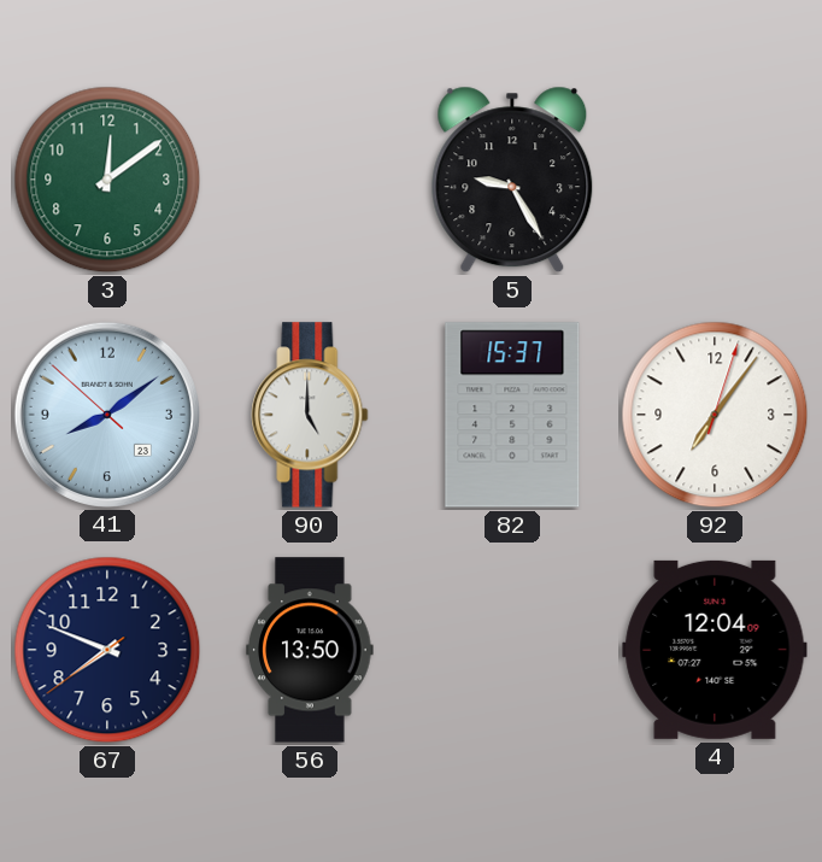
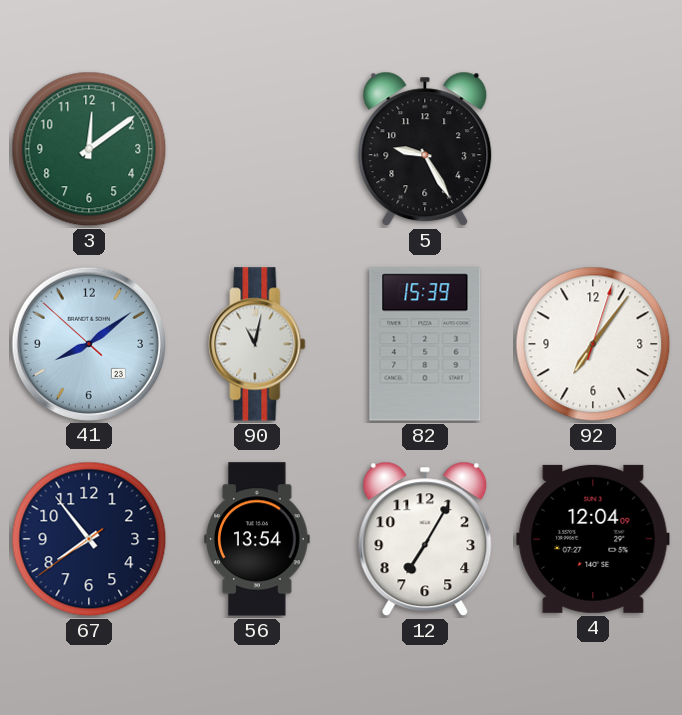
90: 5:00 -> 11:02
82: 15:37 -> 15:39
67: 7:48 -> 7:53
56: 13:50 -> 13:54
12: none -> 7:05
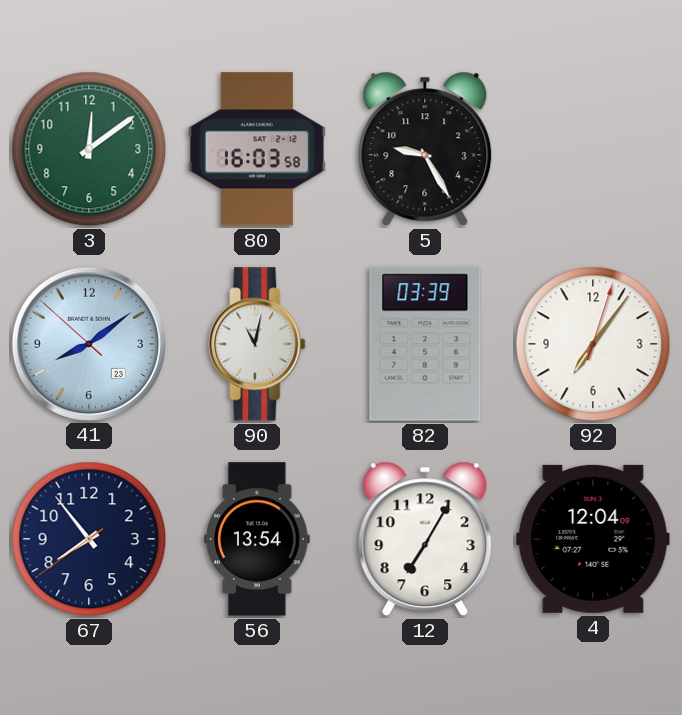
80: none -> 16:03
82: 15:39 -> 03:39
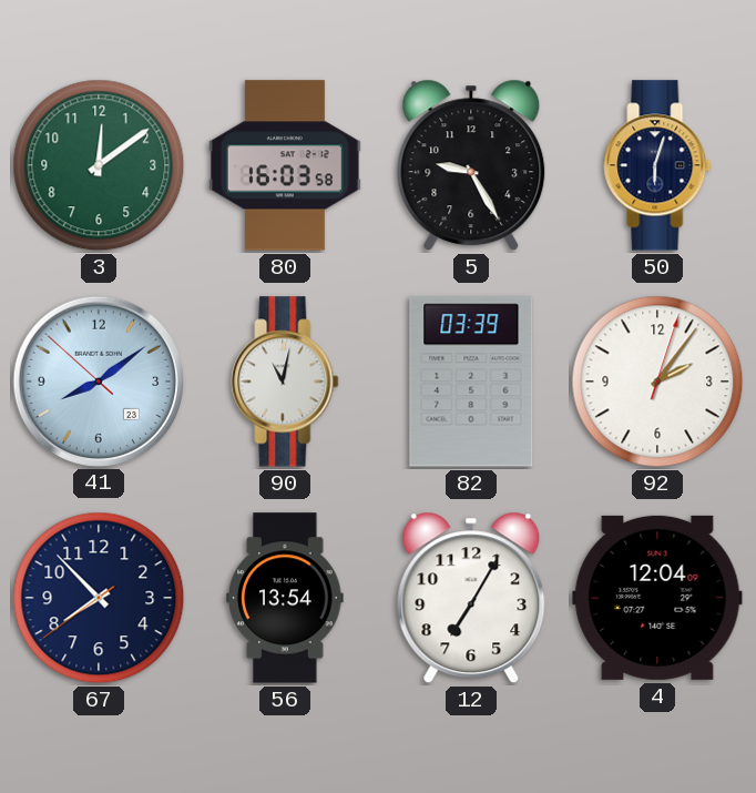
50: none -> 6:03
92: 7:06 -> 2:06
67: 7:53 -> 7:52
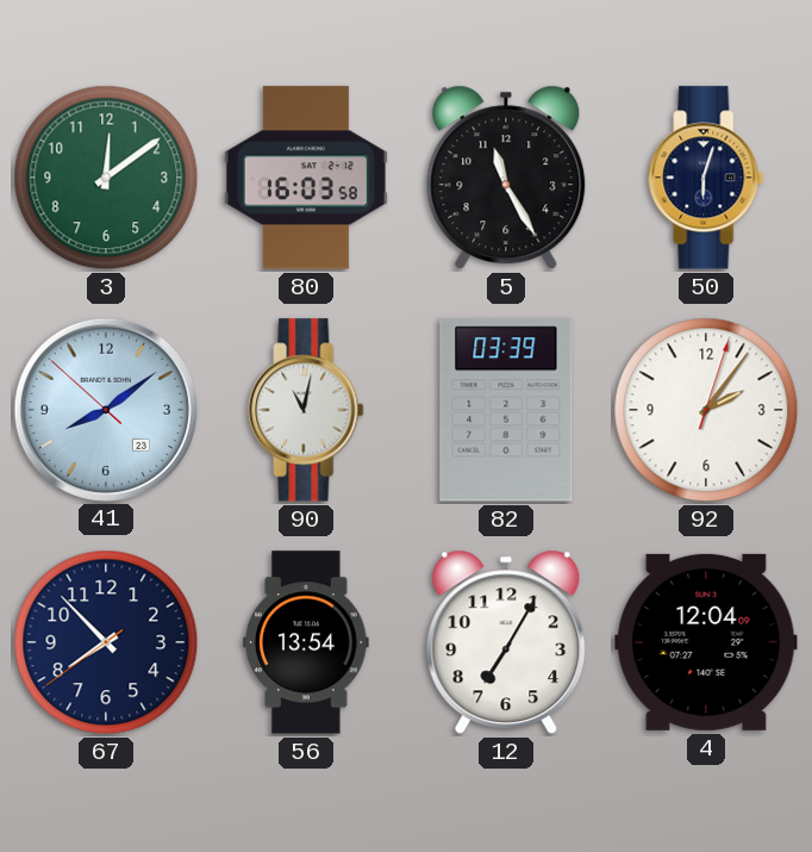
5: 9:25 -> 11:25
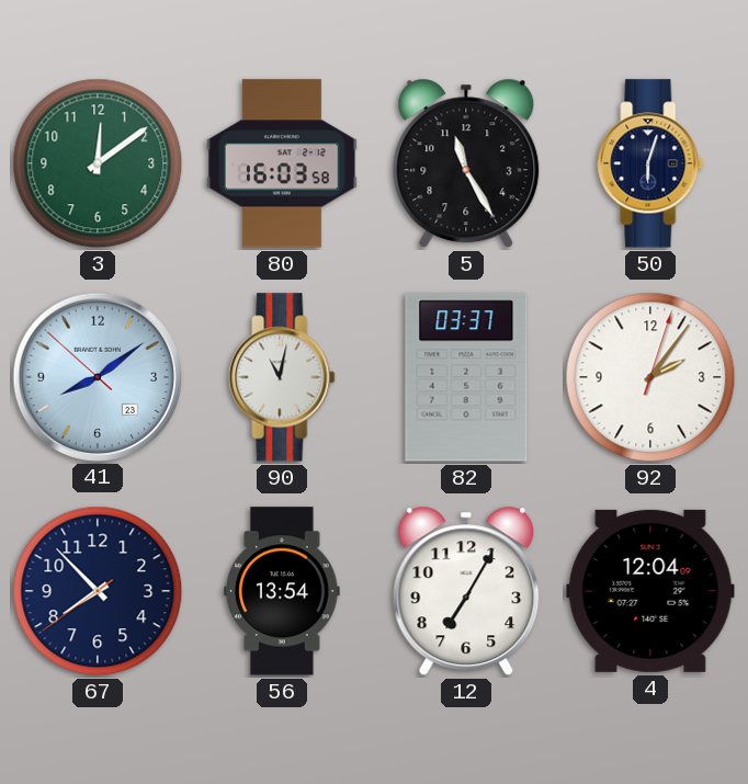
82: 03:39 -> 03:37
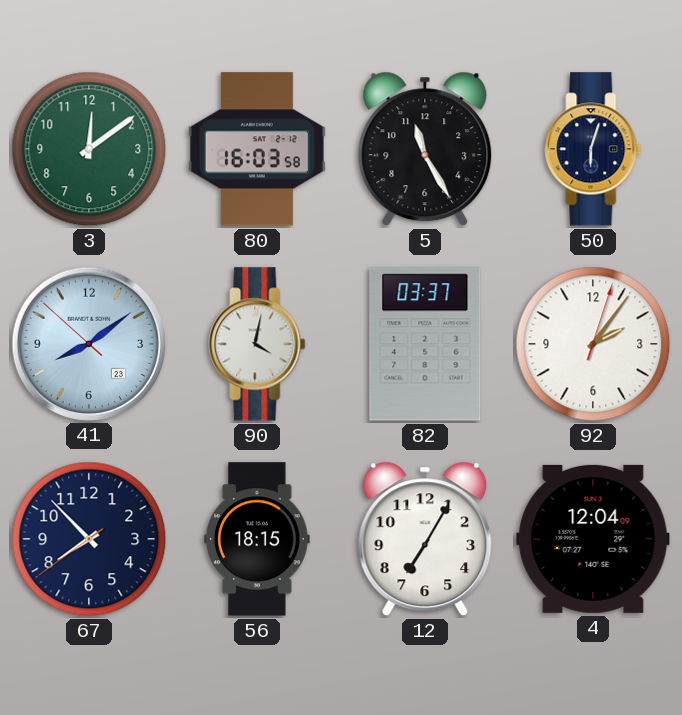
90: 11:02 -> 4:02
56: 13:54 -> 18:15
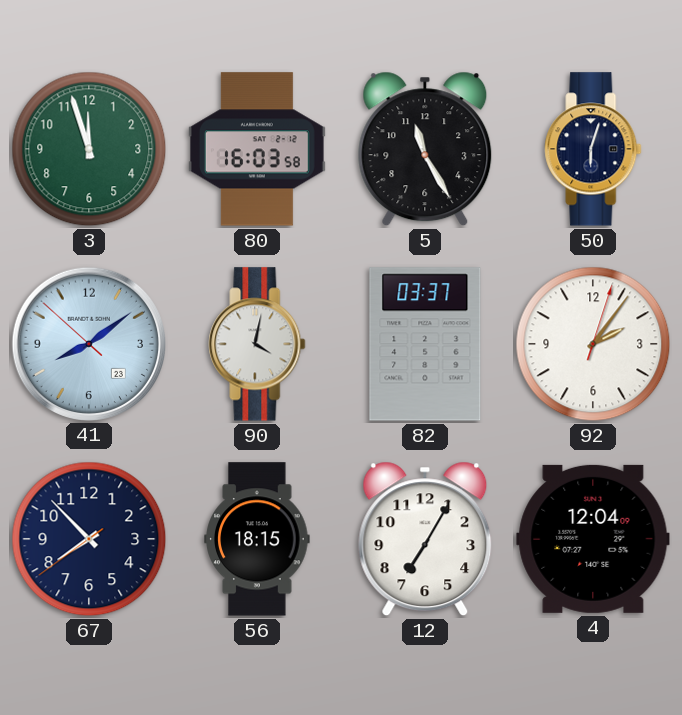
3: 12:09 -> 11:57
